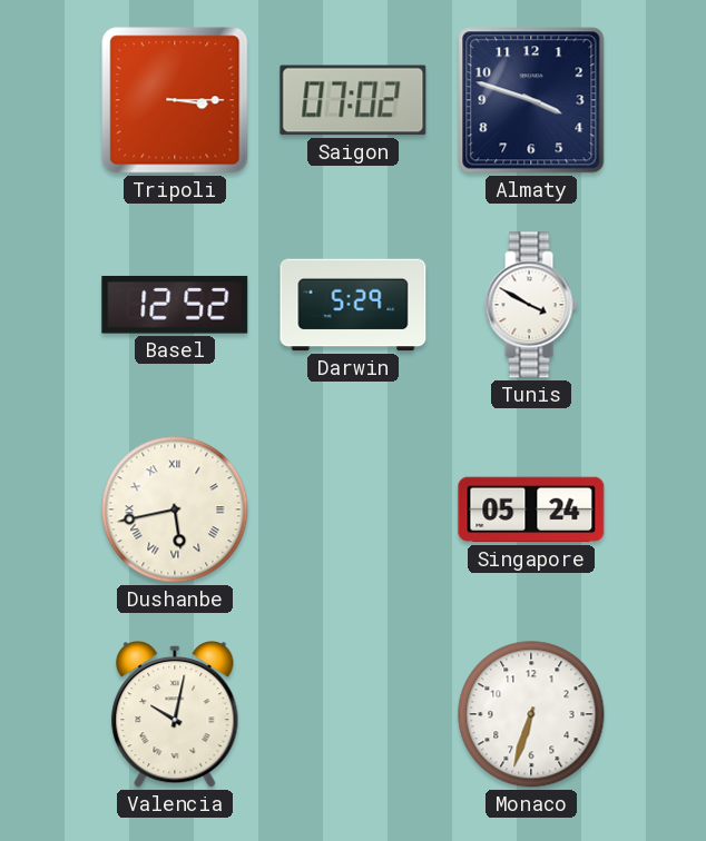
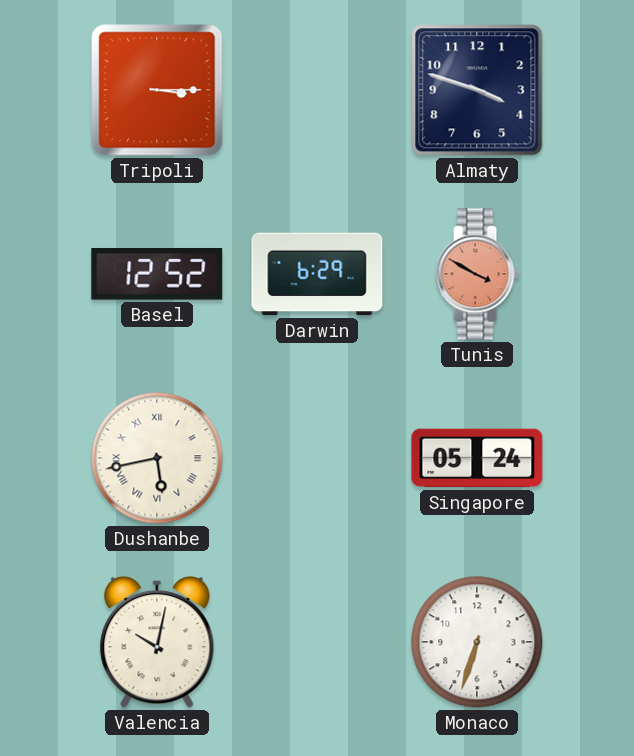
Saigon: 07:02 -> none
Darwin: 5:29 -> 6:29
Tunis dial: white -> salmon
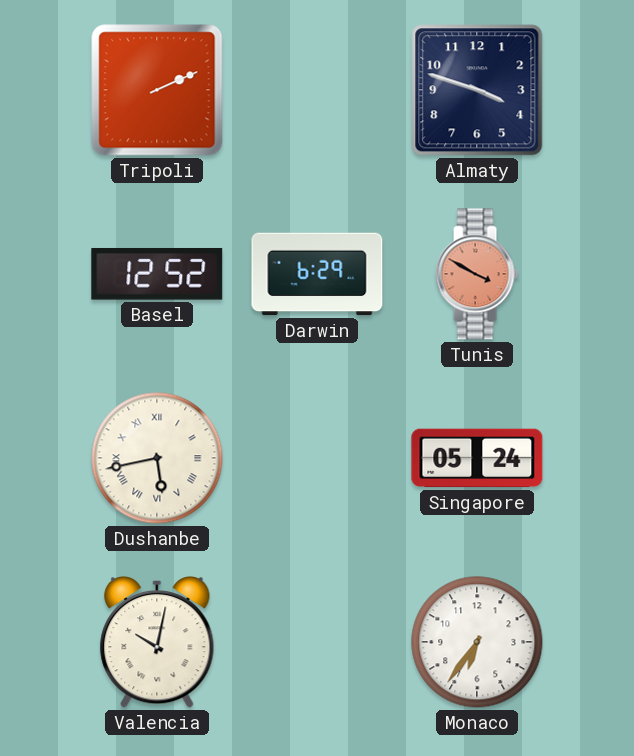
Tripoli: 3:15 -> 2:11
Monaco: 6:33 -> 6:36
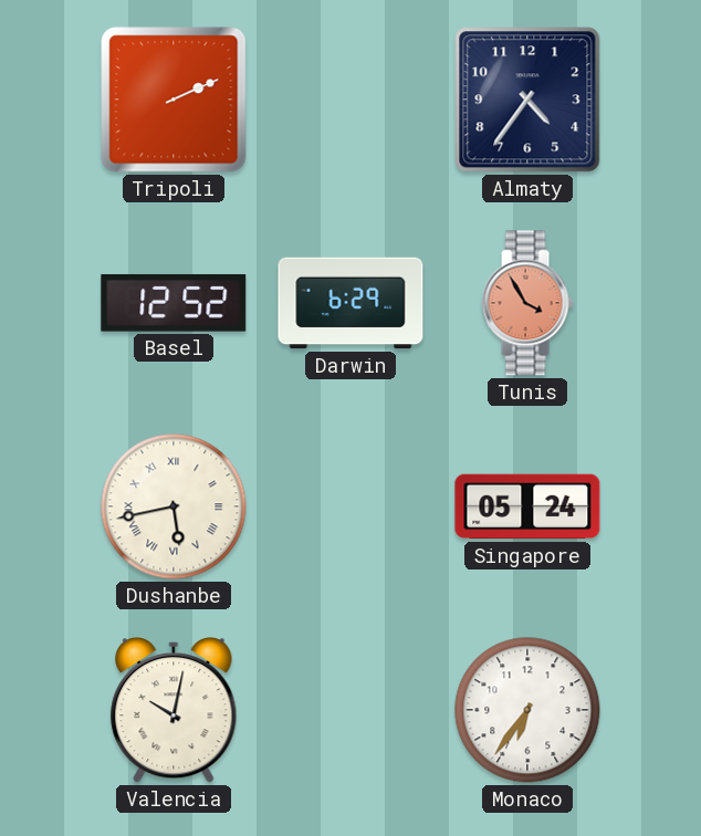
Almaty: 3:48 -> 4:36
Tunis: 3:50 -> 3:55
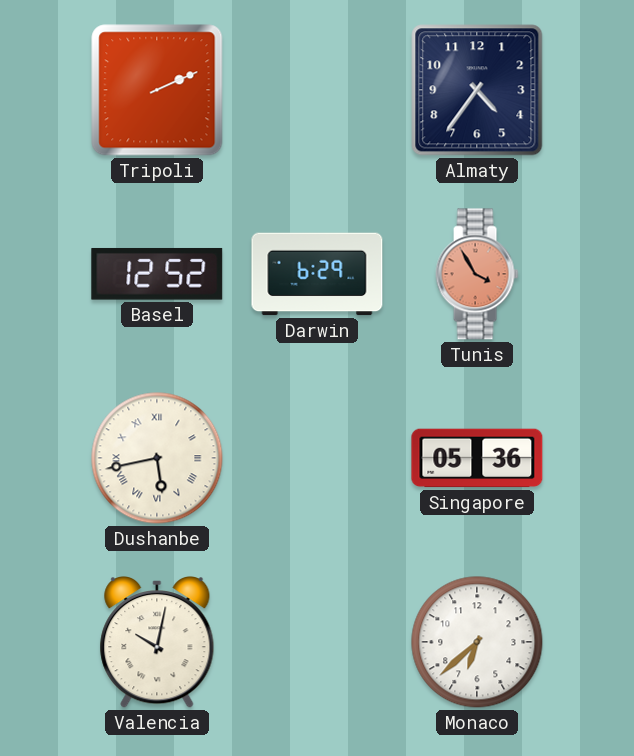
Singapore: 05:24 -> 05:36
Monaco: 6:36 -> 6:38
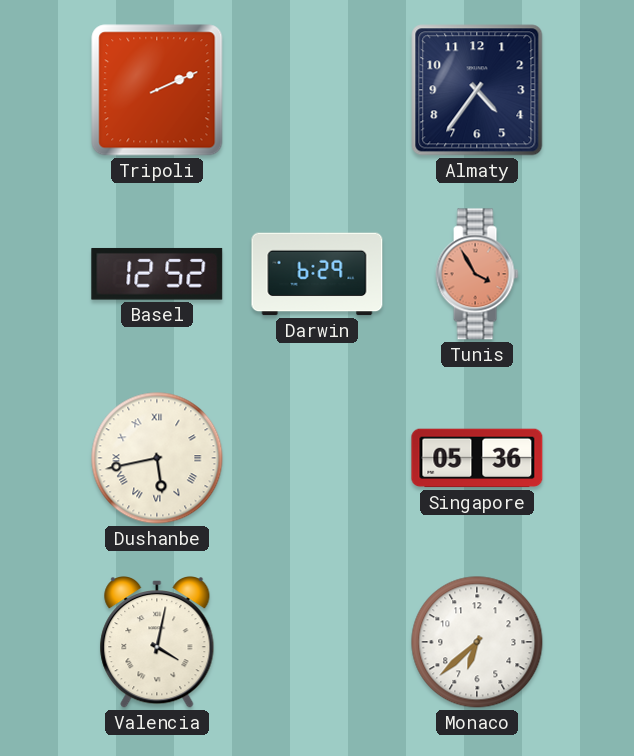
Valencia: 10:02 -> 4:02
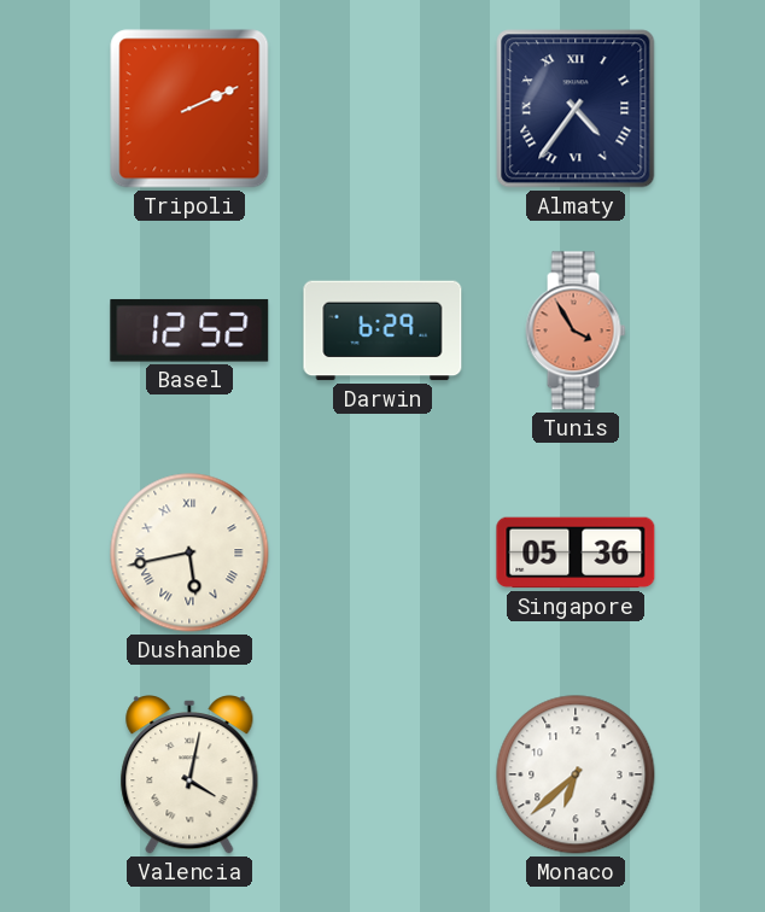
Almaty numerals: Arabic -> Roman
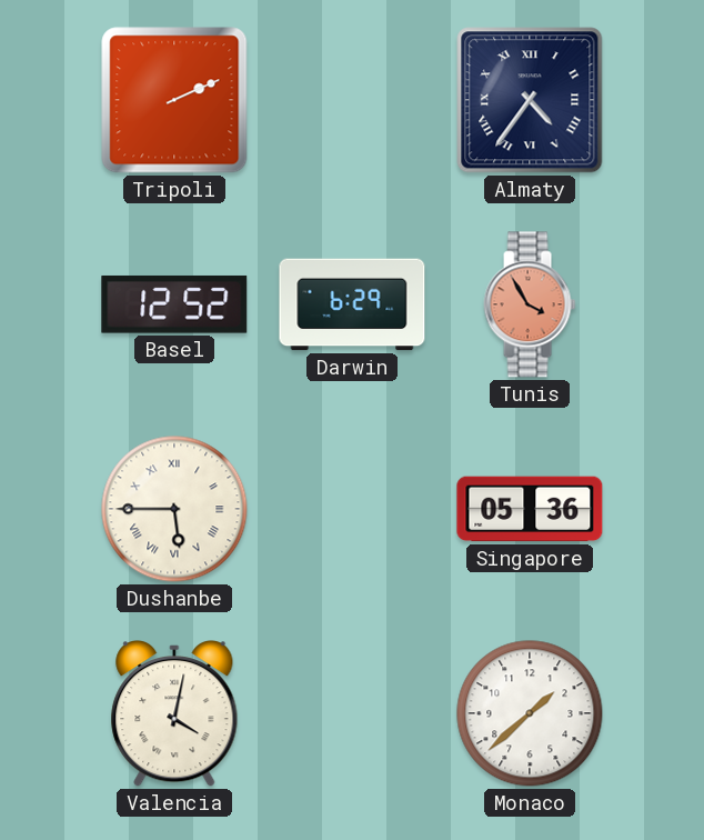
Dushanbe: 5:43 -> 5:45
Monaco: 6:38 -> 1:38
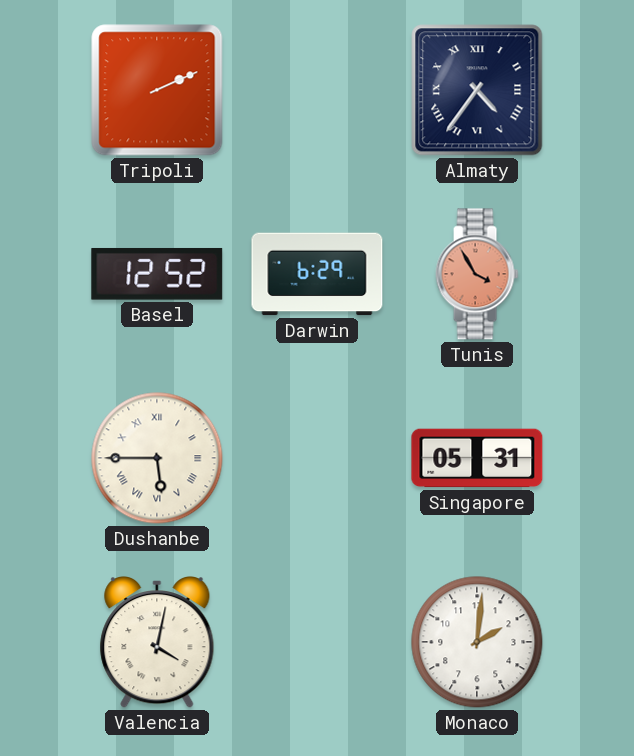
Singapore: 05:36 -> 05:31
Monaco: 1:38 -> 2:01
